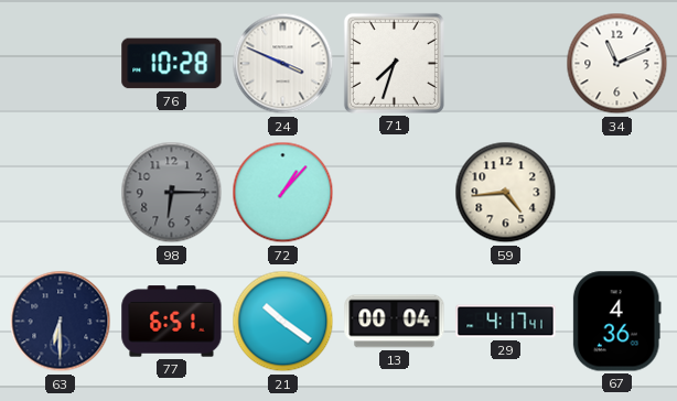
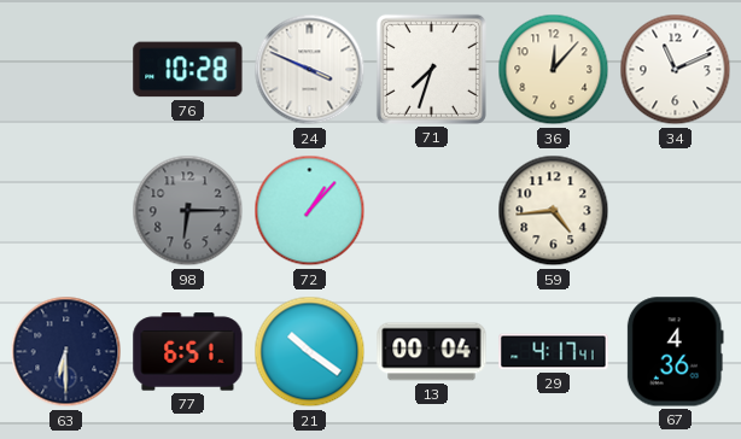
36: none -> 12:07
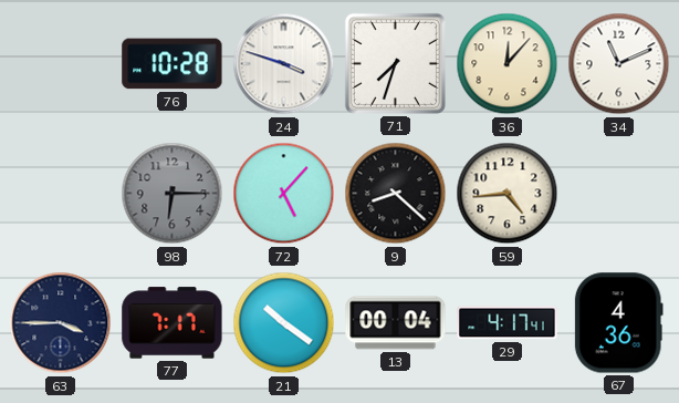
24: 3:49 -> 3:48
72: 1:07 -> 5:07
9: none -> 8:22
63: 6:30 -> 3:45
77: 6:51 -> 7:17
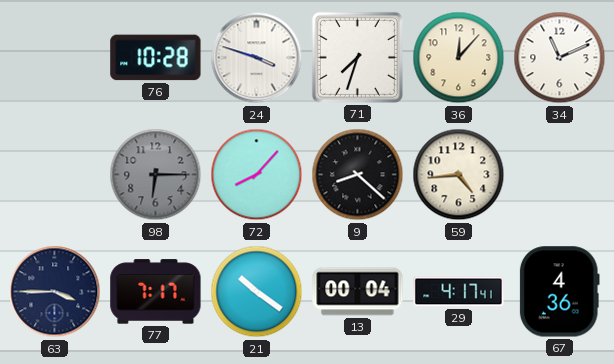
72: 5:07 -> 8:07
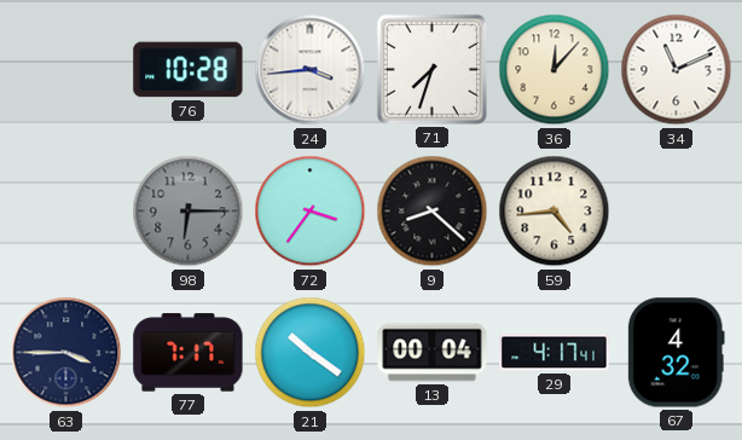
24: 3:48 -> 3:44
72: 8:07 -> 3:36
67: 4:36 -> 4:32
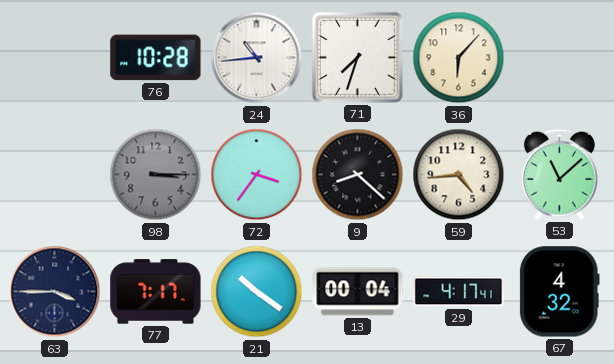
24: 3:44 -> 10:44
36: 12:07 -> 6:07
34: 11:11 -> none
98: 6:15 -> 3:15
53: none -> 11:08
